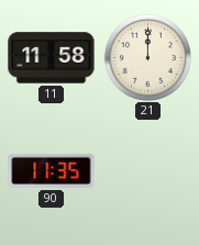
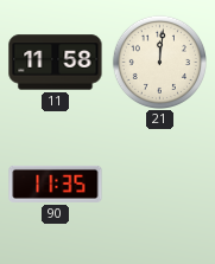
21: 12:00 -> 12:01
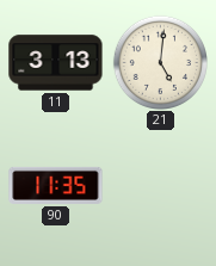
11: 11:58 -> 3:13
21: 12:01 -> 5:01
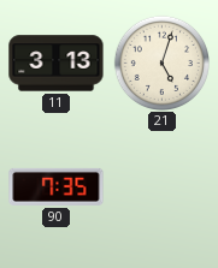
21: 5:01 -> 5:03
90: 11:35 -> 7:35
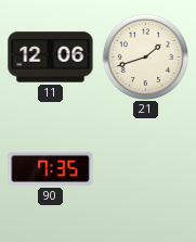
11: 3:13 -> 12:06
21: 5:03 -> 1:42
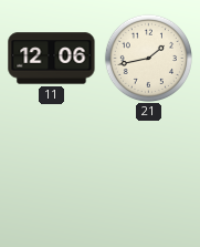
21: 1:42 -> 1:43
90: 7:35 -> none
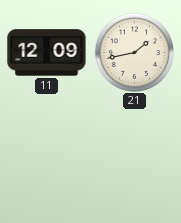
11: 12:06 -> 12:09
